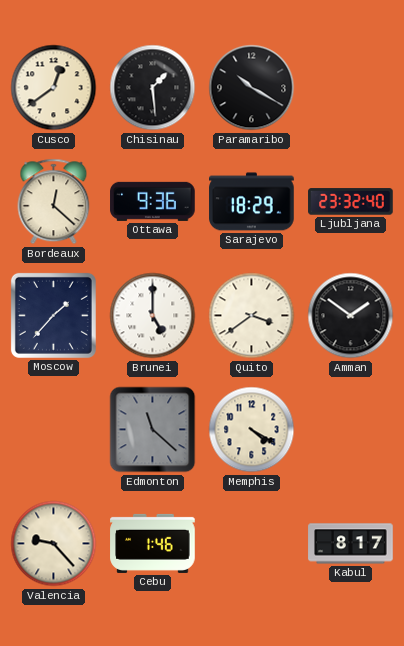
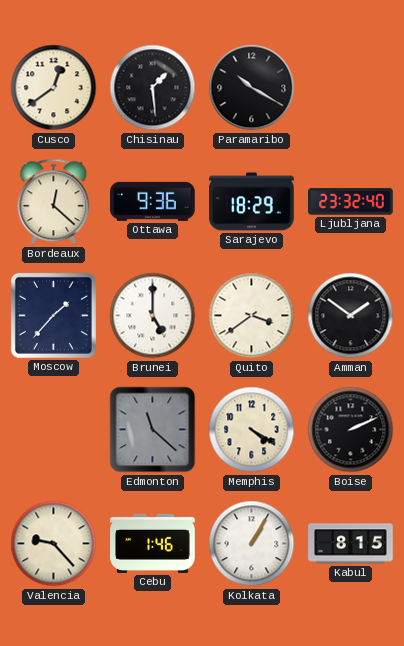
Boise: none -> 2:11
Kolkata: none -> 1:05
Kabul: 8:17 -> 8:15
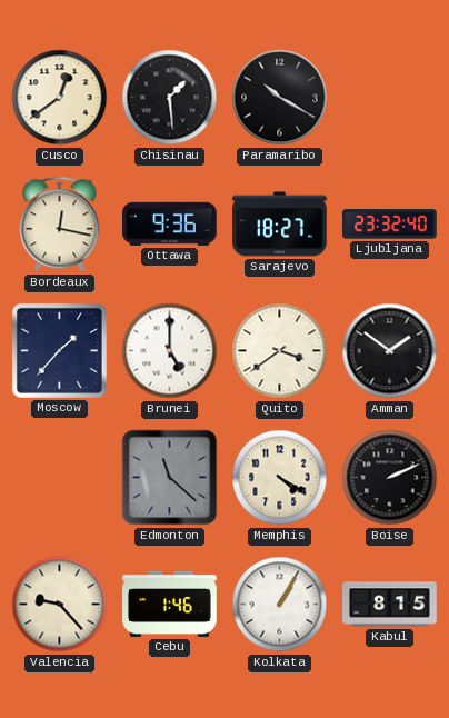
Bordeaux: 12:22 -> 12:17
Sarajevo: 18:29 -> 18:27
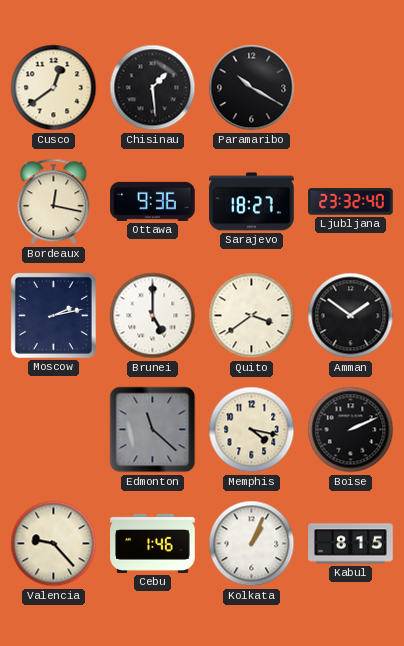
Moscow: 1:37 -> 2:13
Memphis: 4:20 -> 4:17
Kolkata: 1:05 -> 1:04
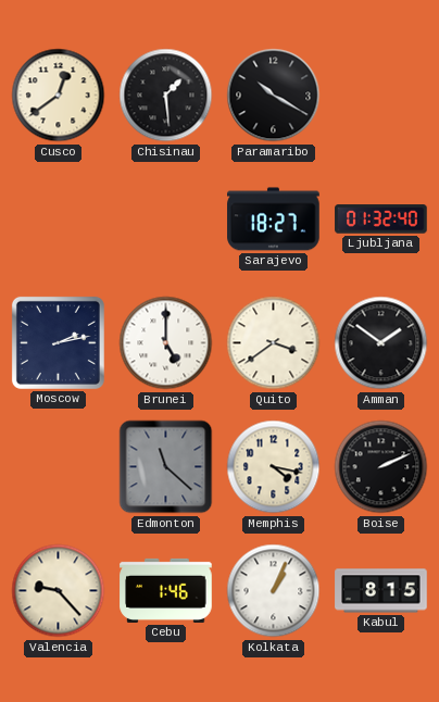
Bordeaux: 12:17 -> none
Ottawa: 9:36 -> none
Ljubljana: 23:32 -> 01:32
